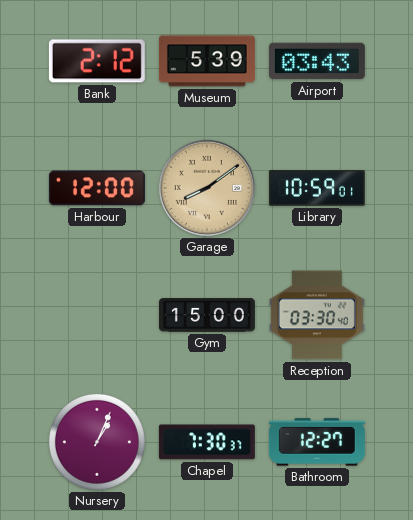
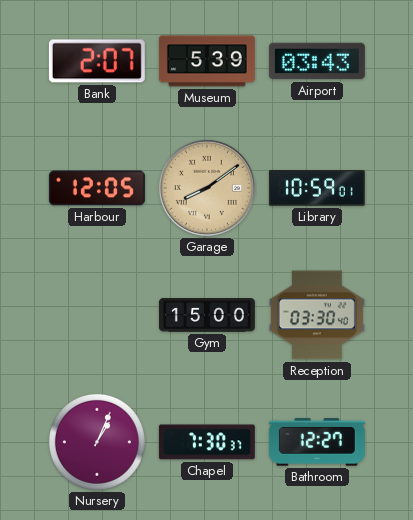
Bank: 2:12 -> 2:07
Harbour: 12:00 -> 12:05
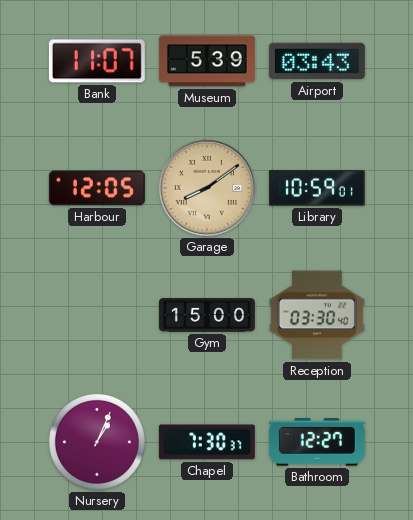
Bank: 2:07 -> 11:07
